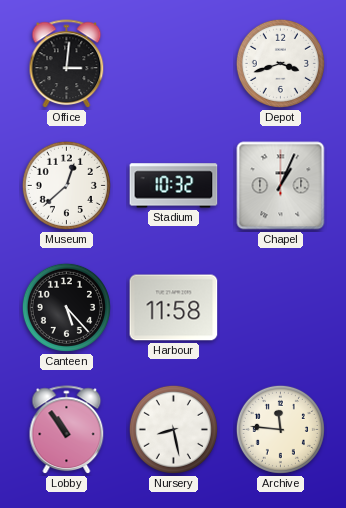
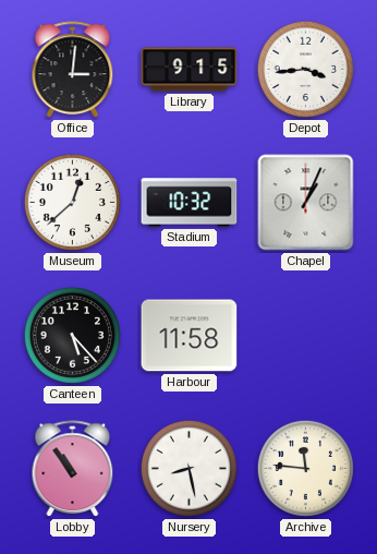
Library: none -> 9:15
Depot: 3:42 -> 3:44
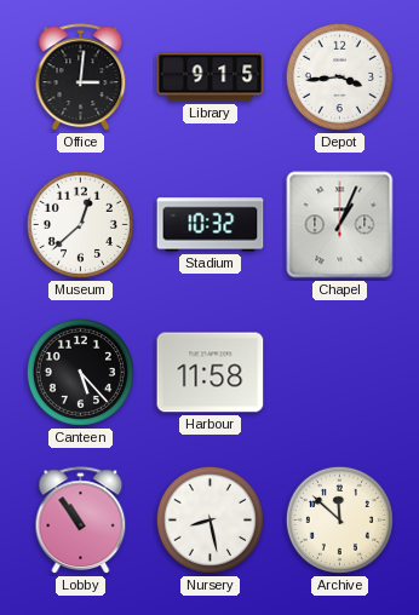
Archive: 11:46 -> 11:52
